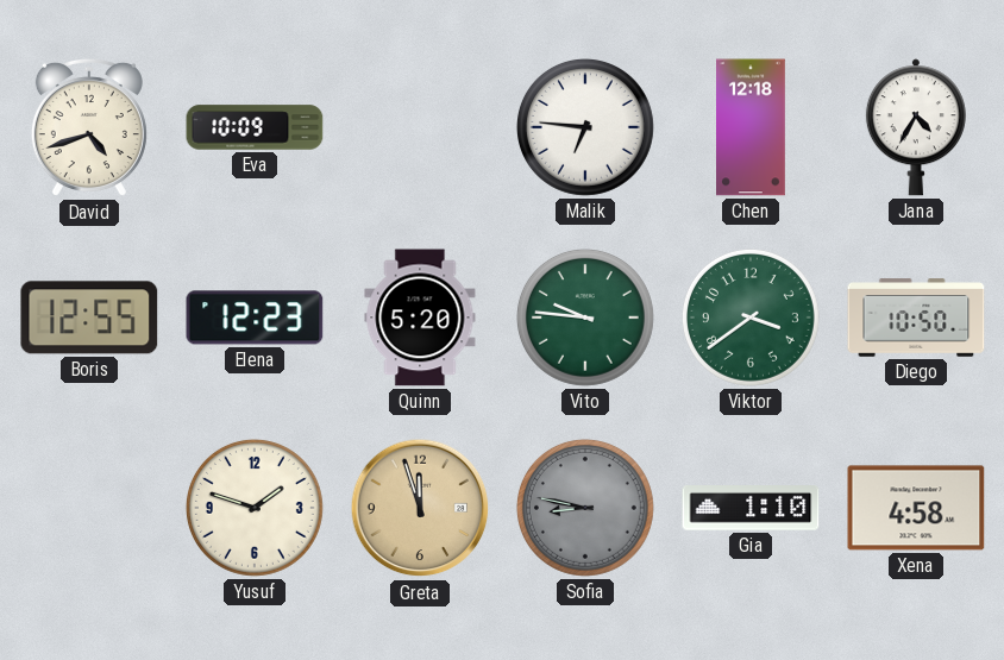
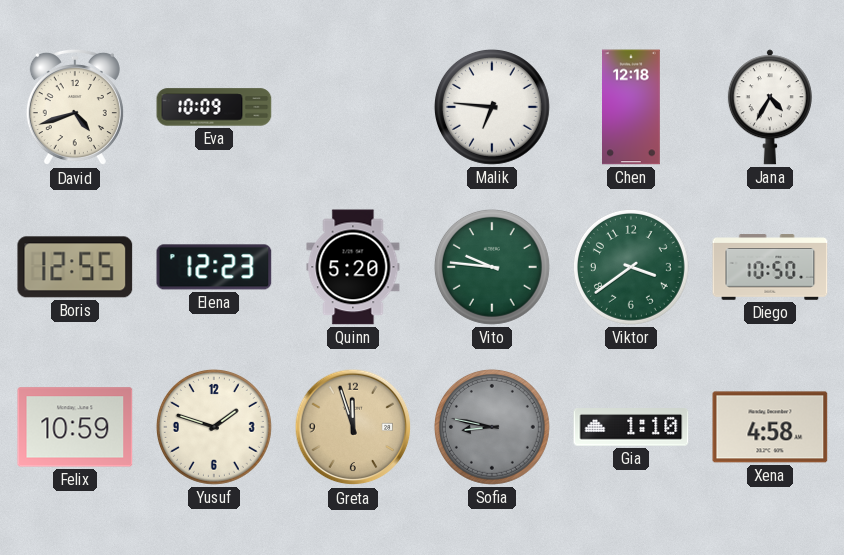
Felix: none -> 10:59
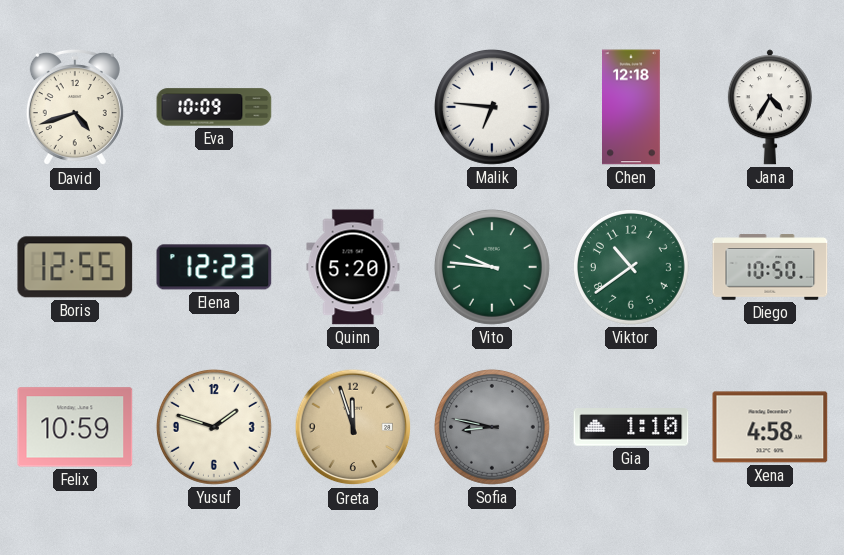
Viktor: 3:39 -> 10:39
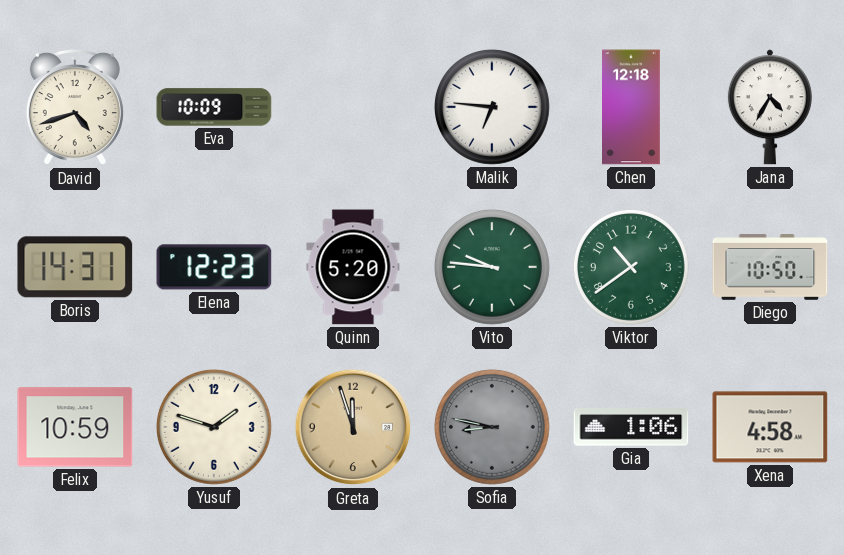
Boris: 12:55 -> 14:31
Gia: 1:10 -> 1:06
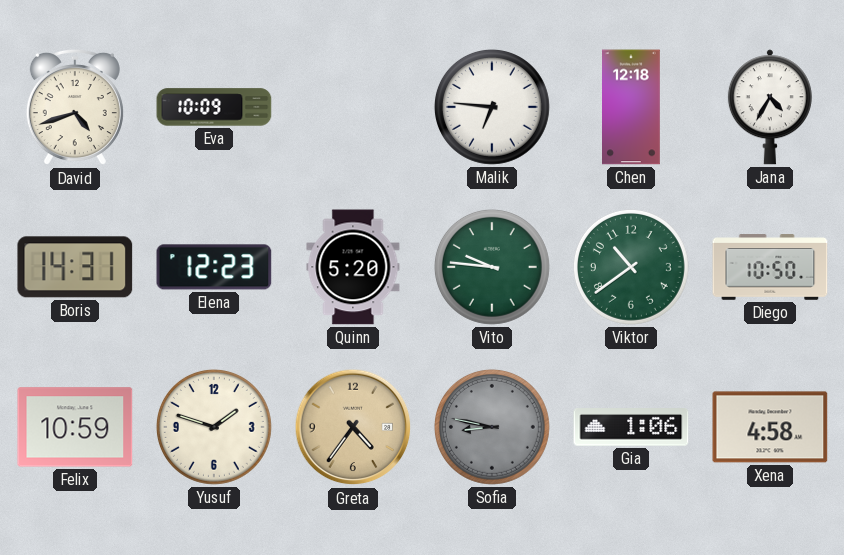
Greta: 11:57 -> 4:36
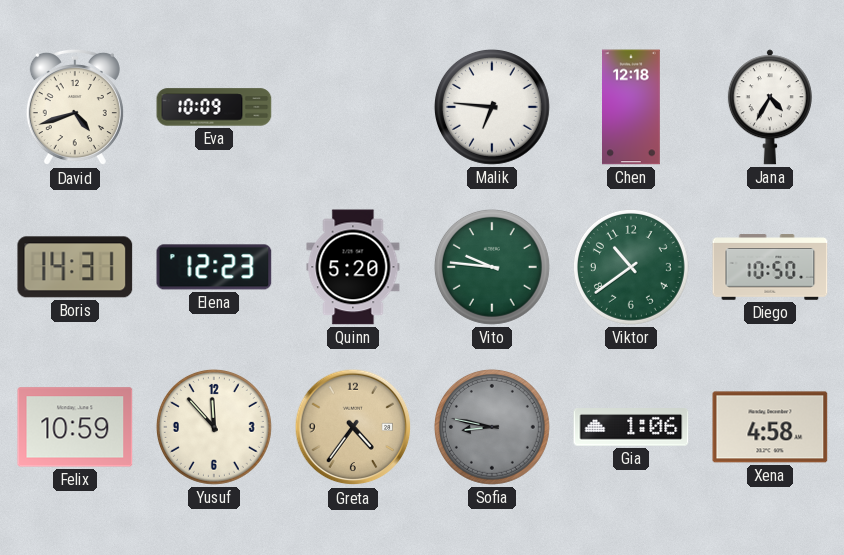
Yusuf: 1:48 -> 11:53
